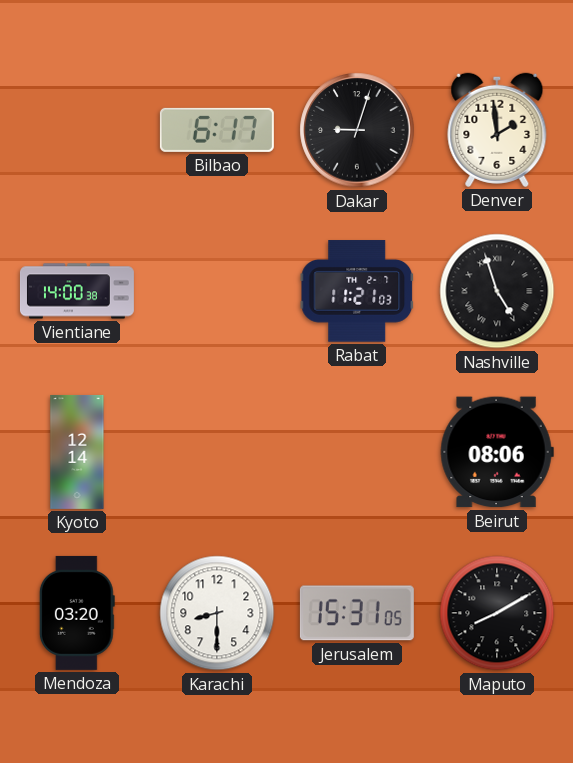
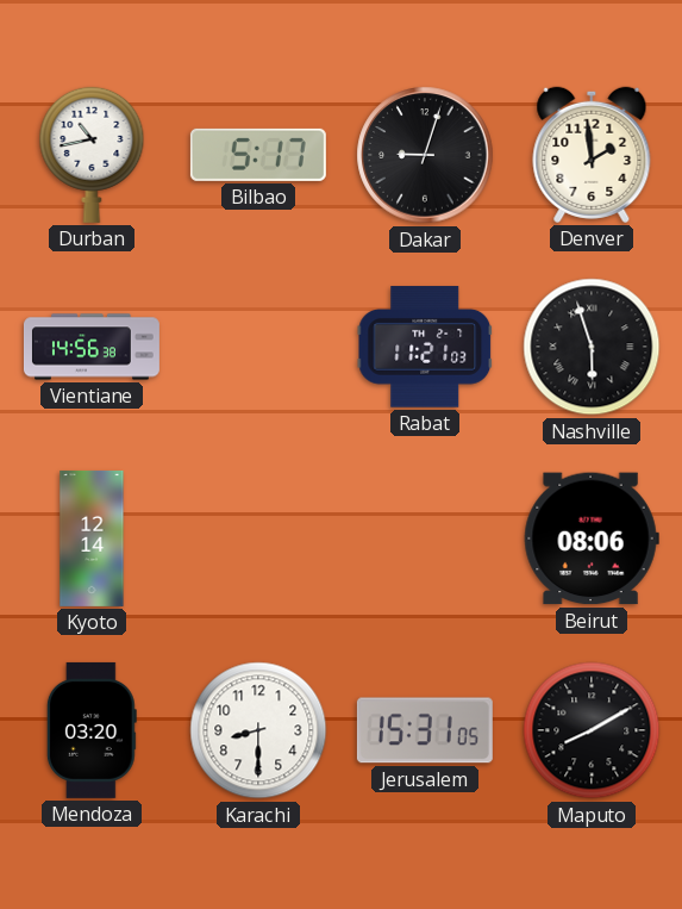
Durban: none -> 10:43
Bilbao: 6:17 -> 5:17
Vientiane: 14:00 -> 14:56
Nashville: 4:57 -> 5:57
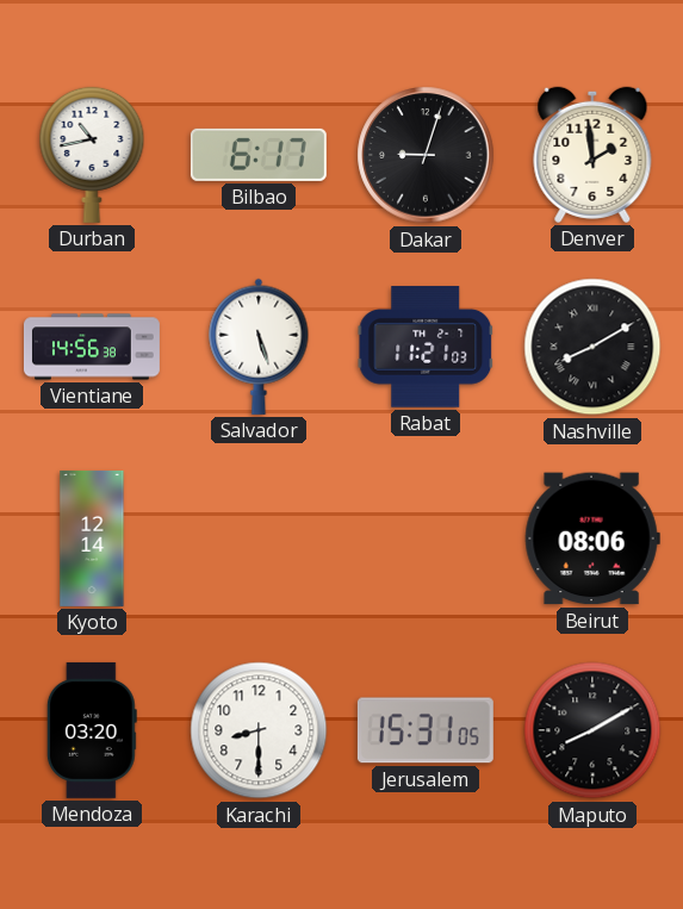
Bilbao: 5:17 -> 6:17
Salvador: none -> 5:27
Nashville: 5:57 -> 8:10
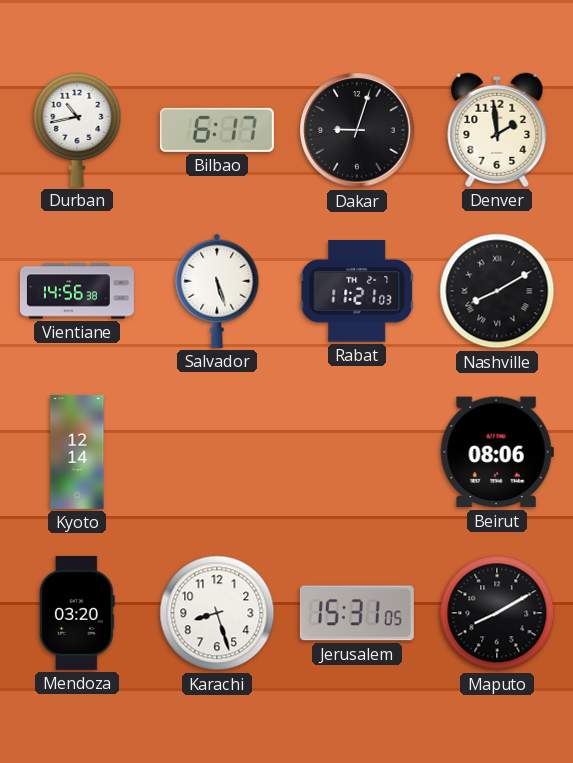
Karachi: 8:30 -> 8:27
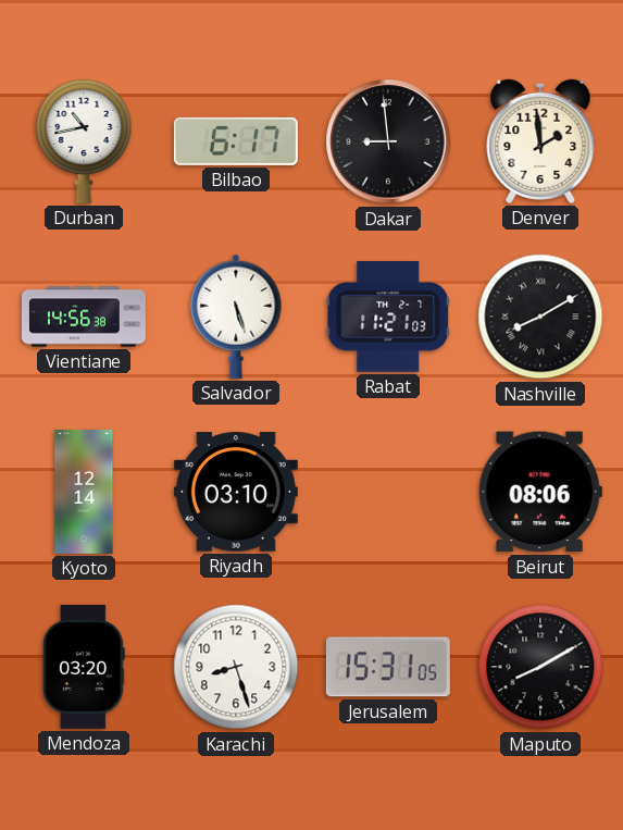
Dakar: 9:03 -> 8:59
Riyadh: none -> 03:10
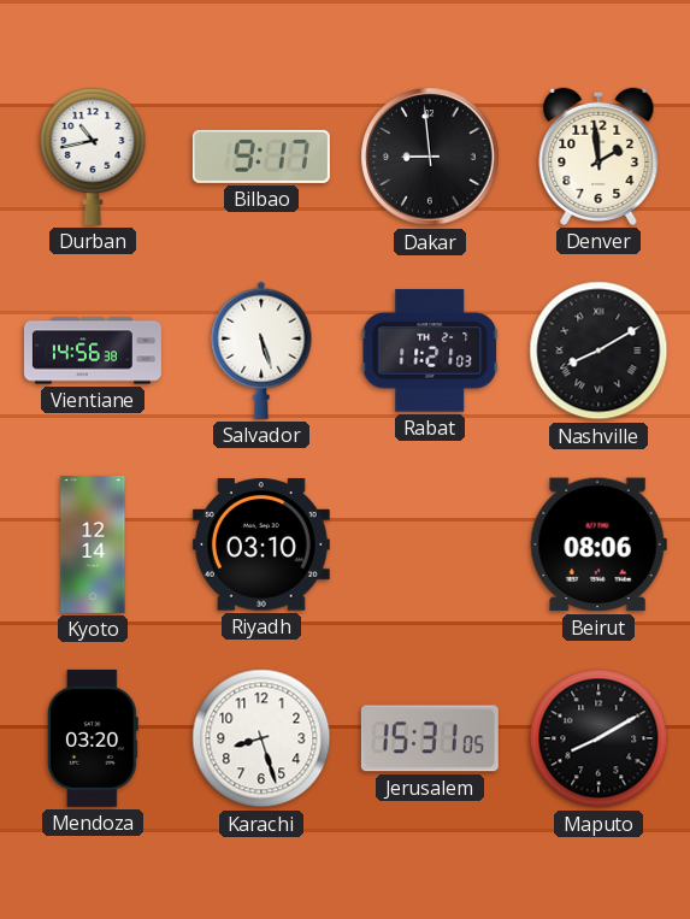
Bilbao: 6:17 -> 9:17
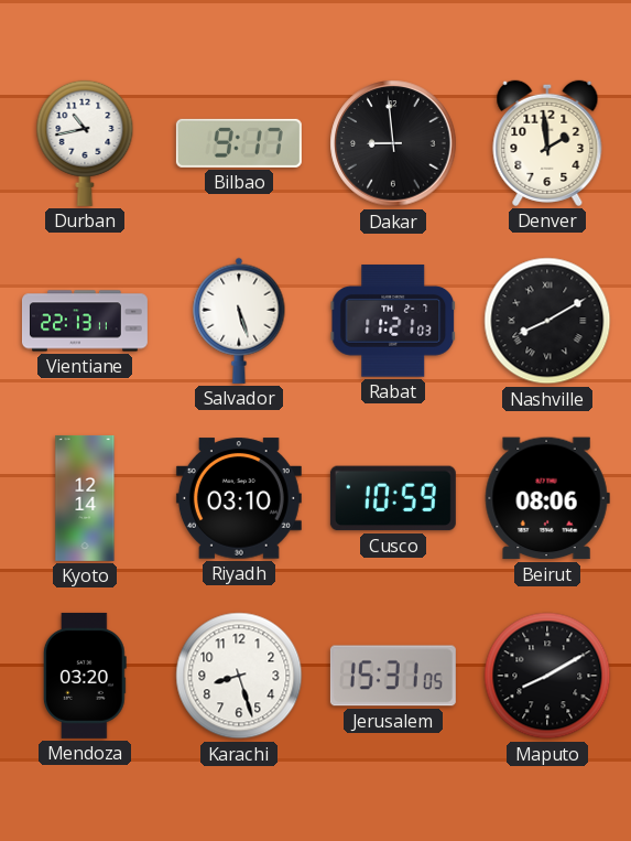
Vientiane: 14:56 -> 22:13
Cusco: none -> 10:59
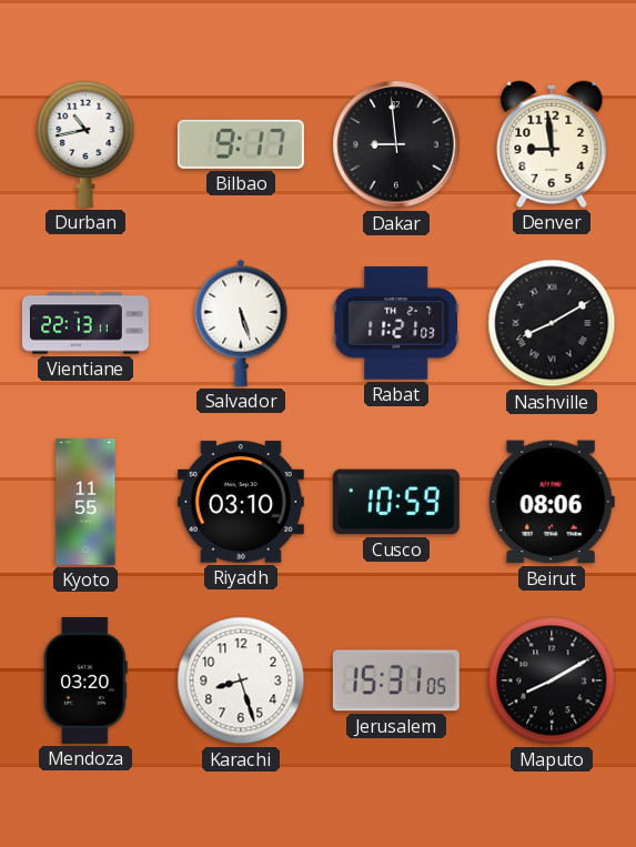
Denver: 1:59 -> 8:59
Kyoto: 12:14 -> 11:55
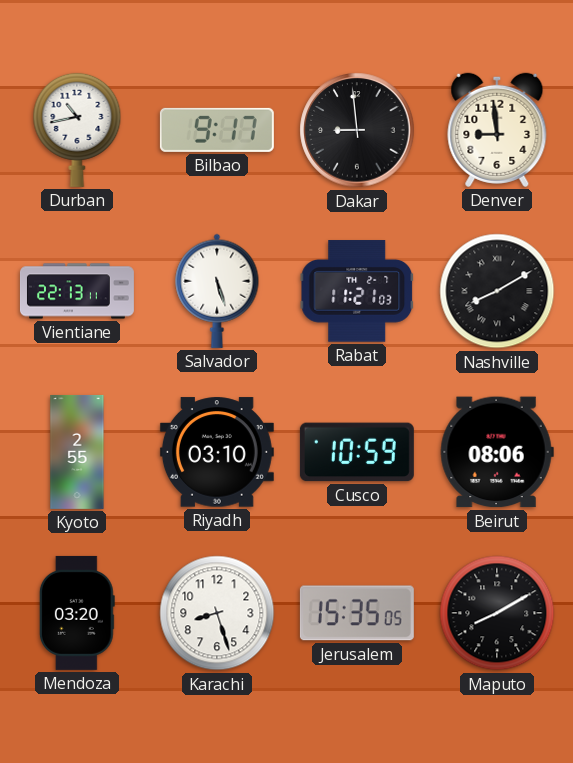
Kyoto: 11:55 -> 2:55
Jerusalem: 15:31 -> 15:35
